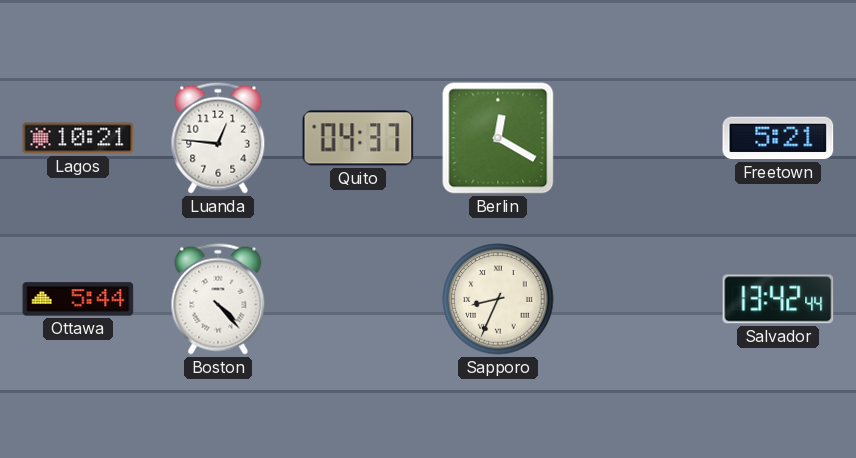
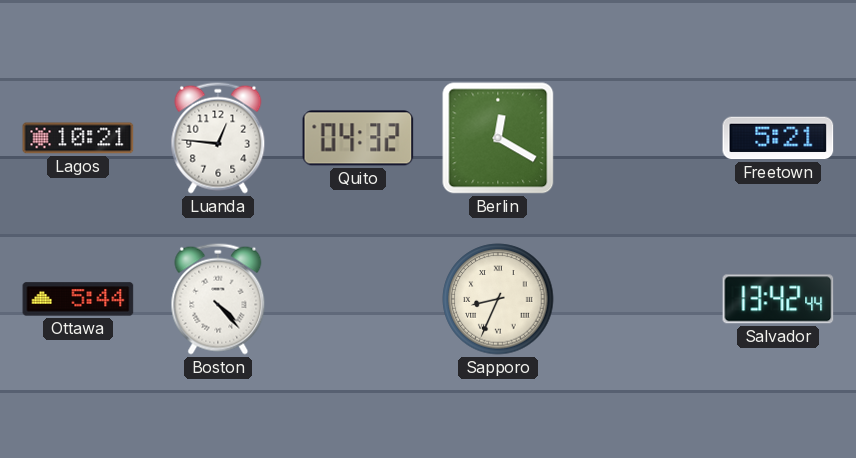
Quito: 04:37 -> 04:32
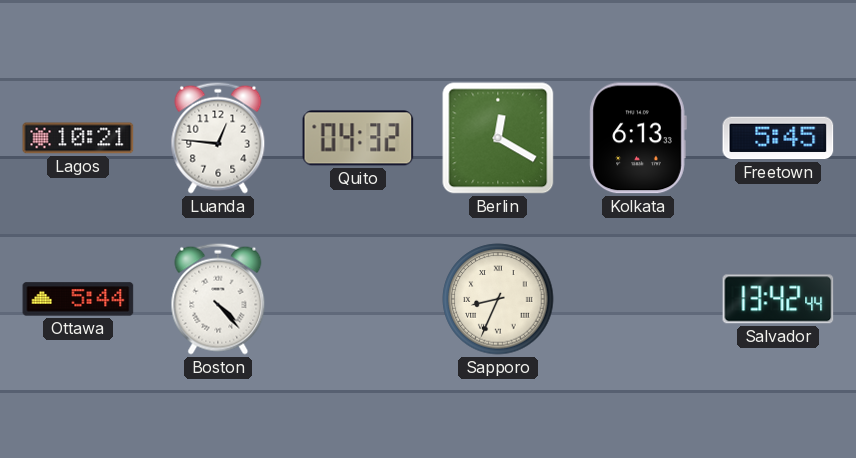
Kolkata: none -> 6:13
Freetown: 5:21 -> 5:45
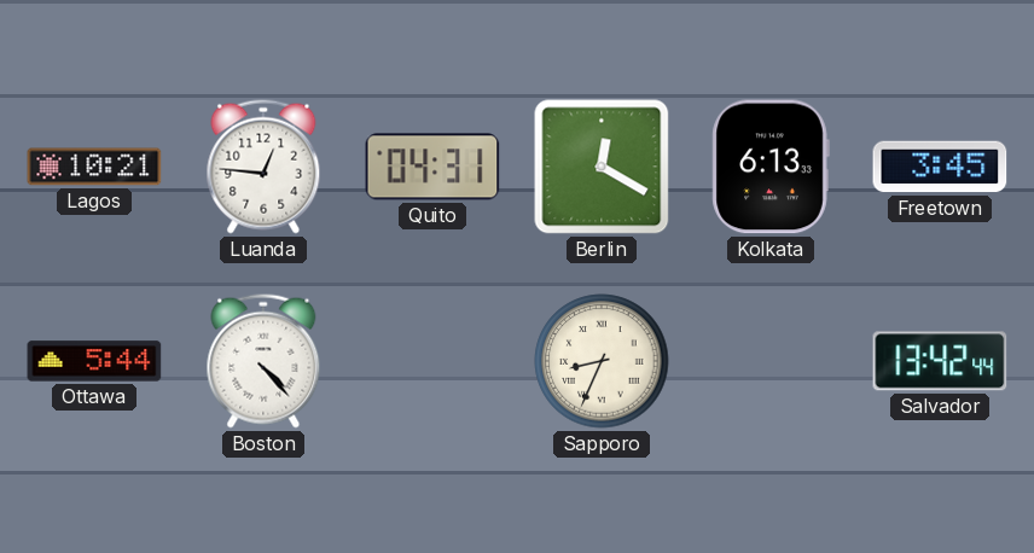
Quito: 04:32 -> 04:31
Freetown: 5:45 -> 3:45
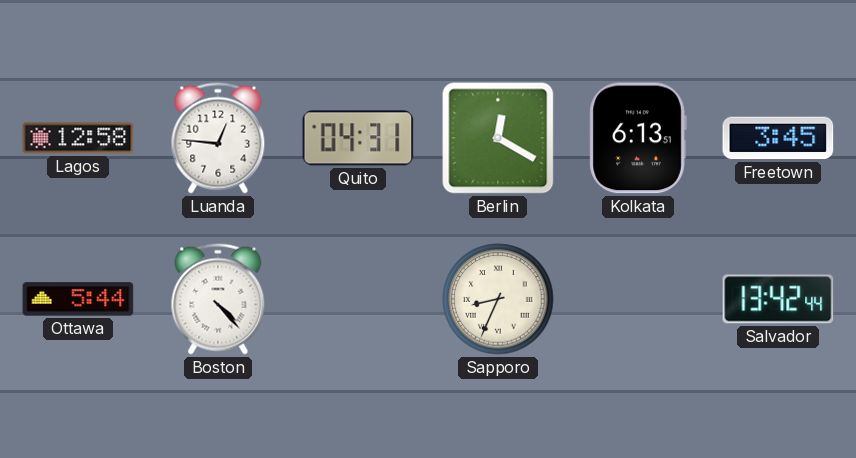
Lagos: 10:21 -> 12:58
Kolkata: 6:13:33 -> 6:13:51
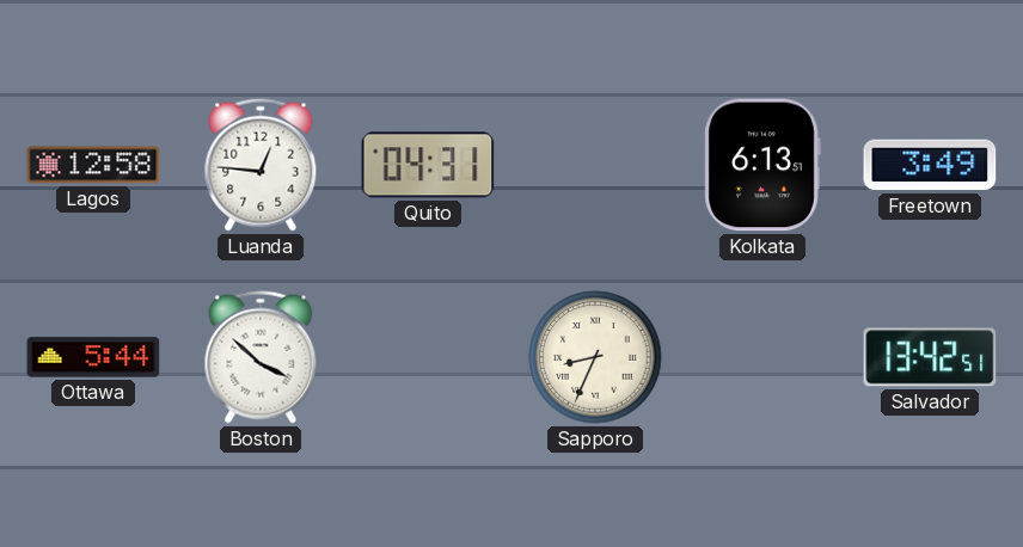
Berlin: 12:20 -> none
Freetown: 3:45 -> 3:49
Boston: 4:23 -> 3:52
Salvador: 13:42:44 -> 13:42:51
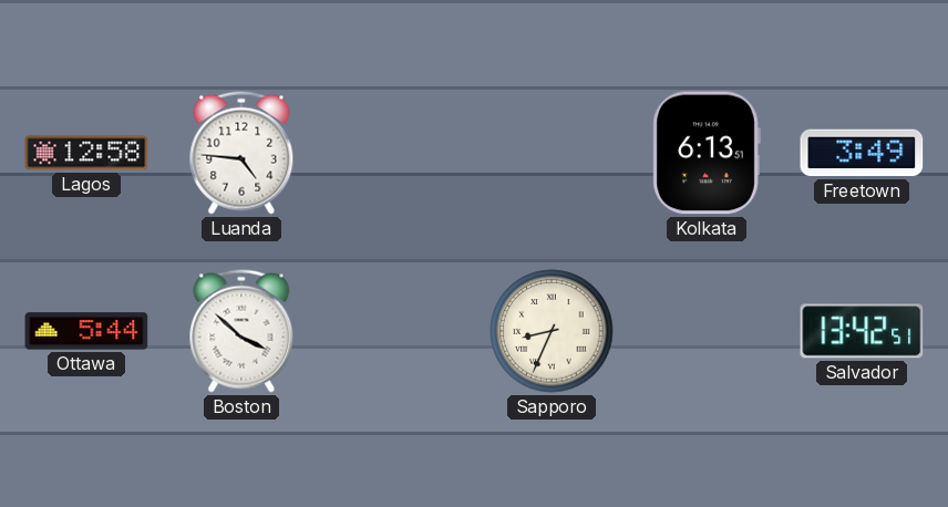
Luanda: 12:46 -> 4:46
Quito: 04:31 -> none
